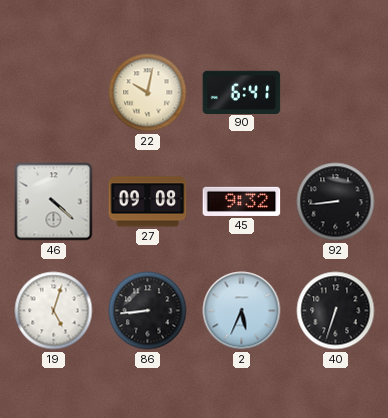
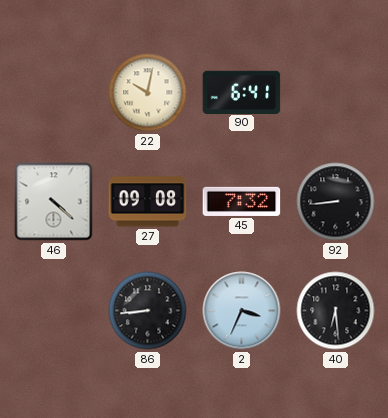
45: 9:32 -> 7:32
19: 5:03 -> none
2: 5:34 -> 3:34
40: 6:33 -> 6:29
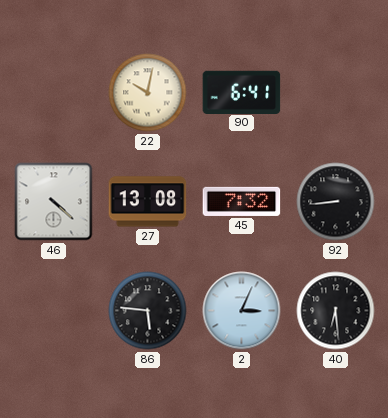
27: 09:08 -> 13:08
86: 8:44 -> 5:46
2: 3:34 -> 3:04
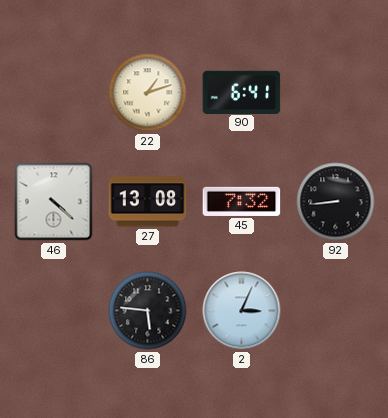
22: 10:02 -> 1:12
40: 6:29 -> none
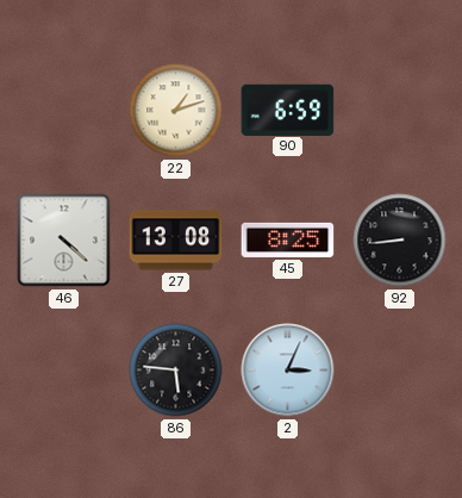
90: 6:41 -> 6:59
45: 7:32 -> 8:25
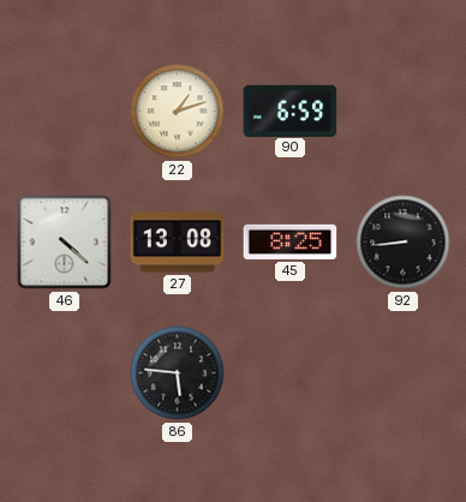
2: 3:04 -> none
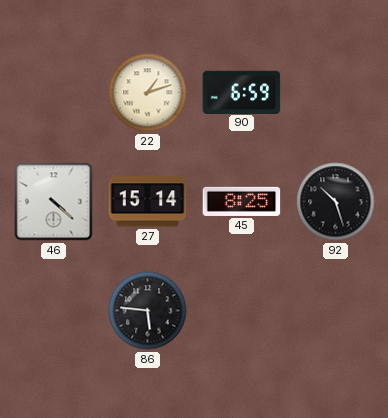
27: 13:08 -> 15:14
92: 8:44 -> 10:27
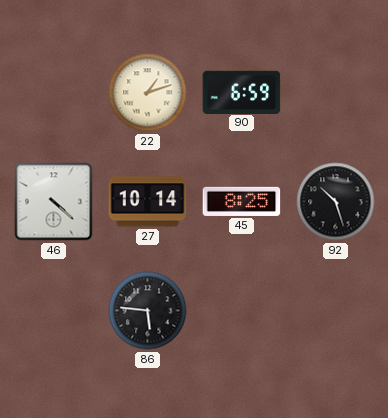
27: 15:14 -> 10:14
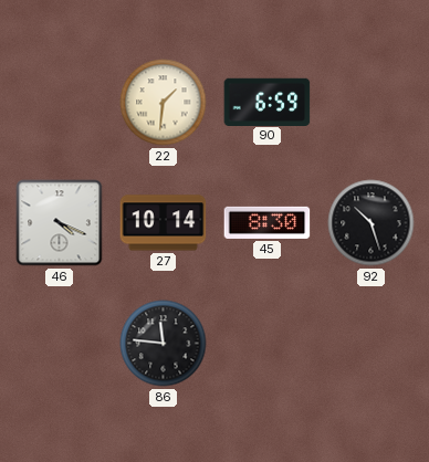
22: 1:12 -> 1:31
46: 4:22 -> 4:19
45: 8:25 -> 8:30
86: 5:46 -> 11:46
